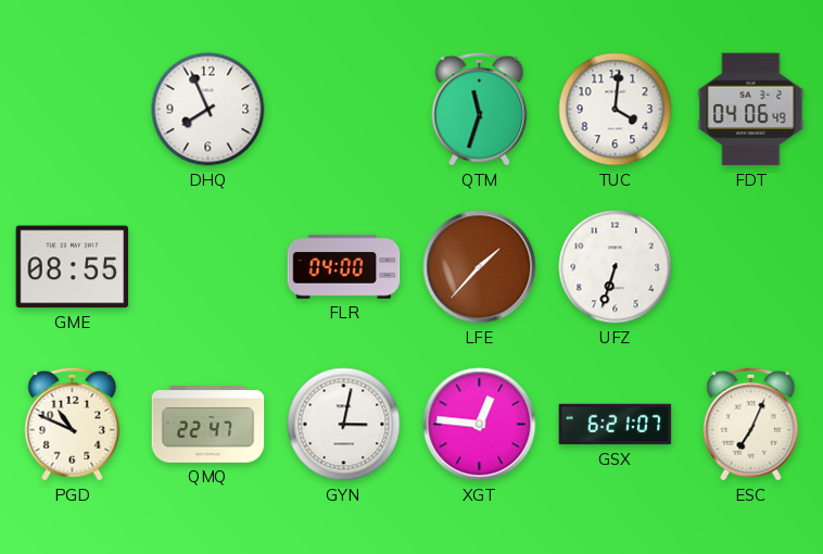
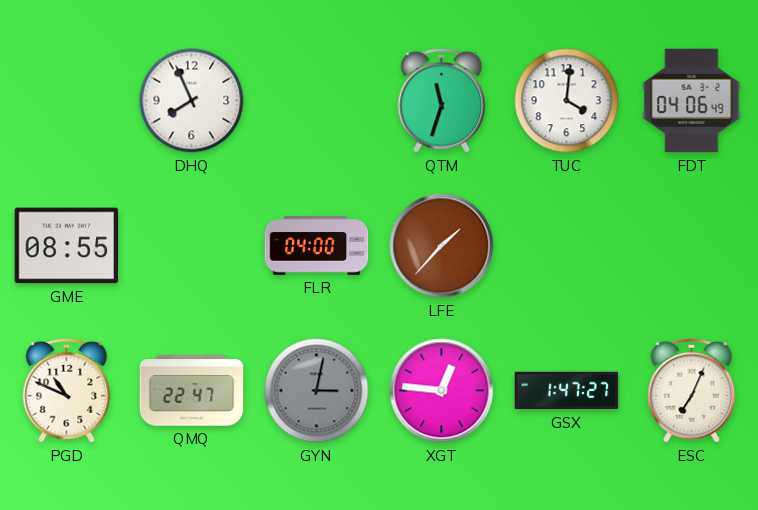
UFZ: 6:33 -> none
GYN dial: white -> grey
GSX: 6:21 -> 1:47
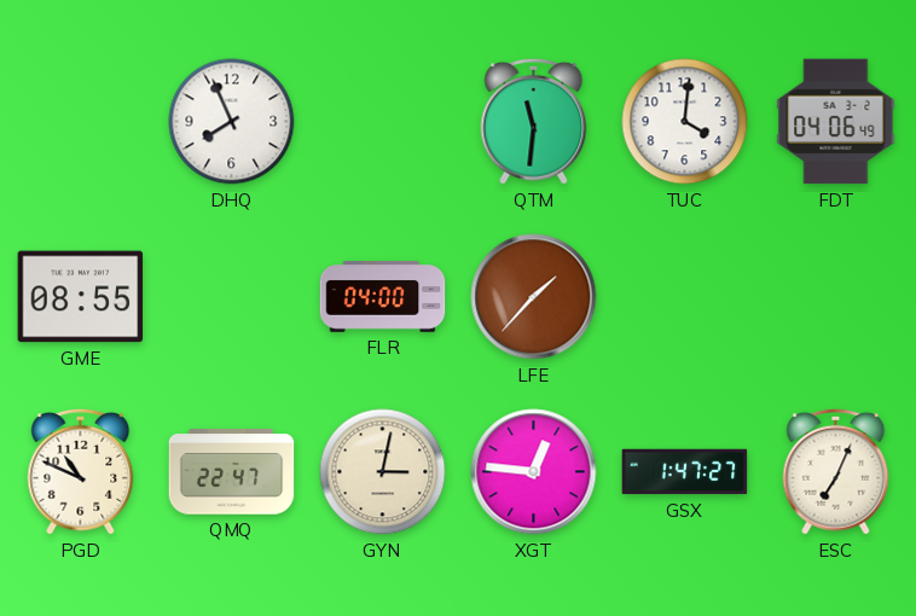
QTM: 11:33 -> 11:31
GYN dial: grey -> cream
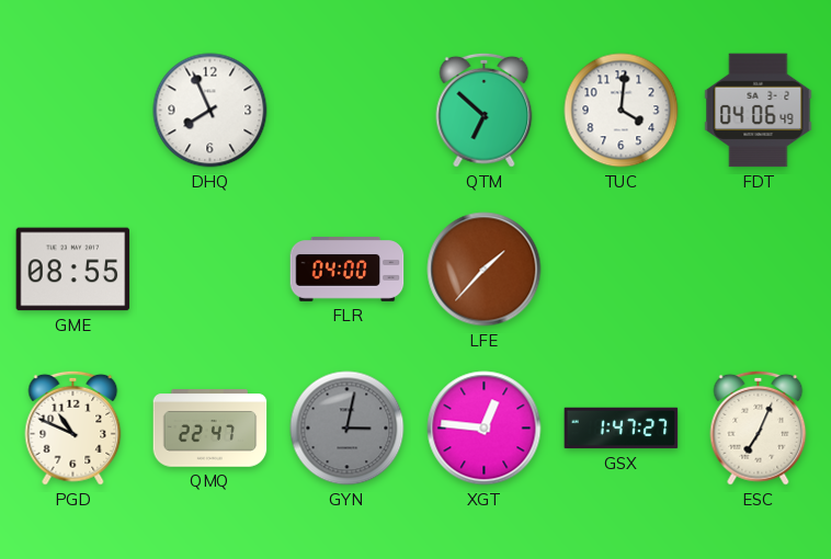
QTM: 11:31 -> 6:52
GYN dial: cream -> grey
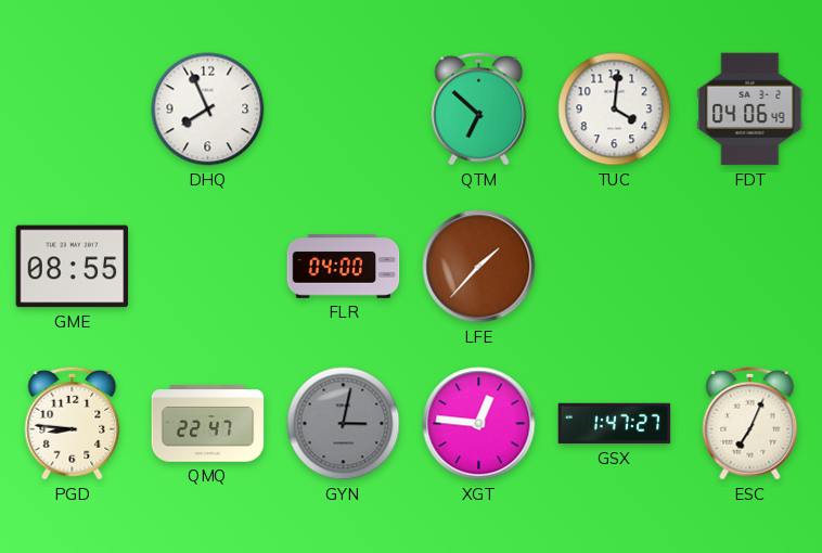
PGD: 10:49 -> 8:46
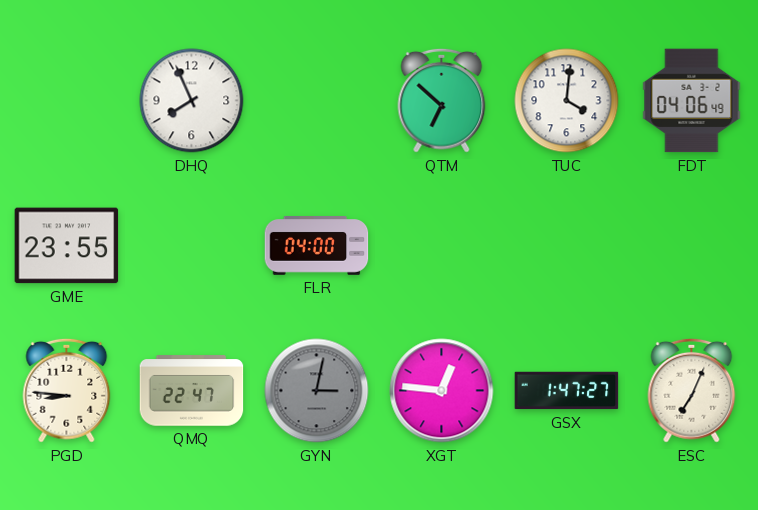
GME: 08:55 -> 23:55
LFE: 1:37 -> none
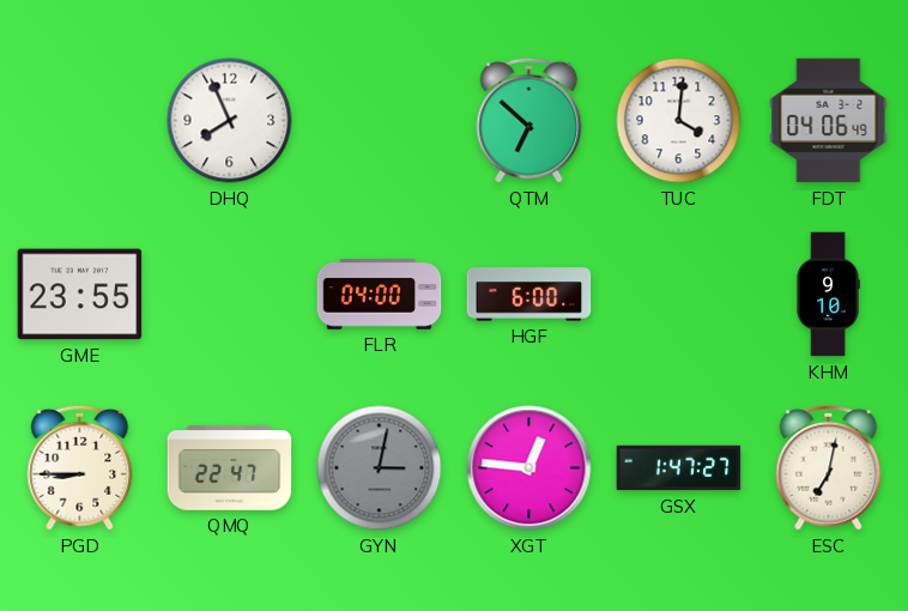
HGF: none -> 6:00
KHM: none -> 9:10
PGD: 8:46 -> 8:45
ESC: 7:04 -> 7:02
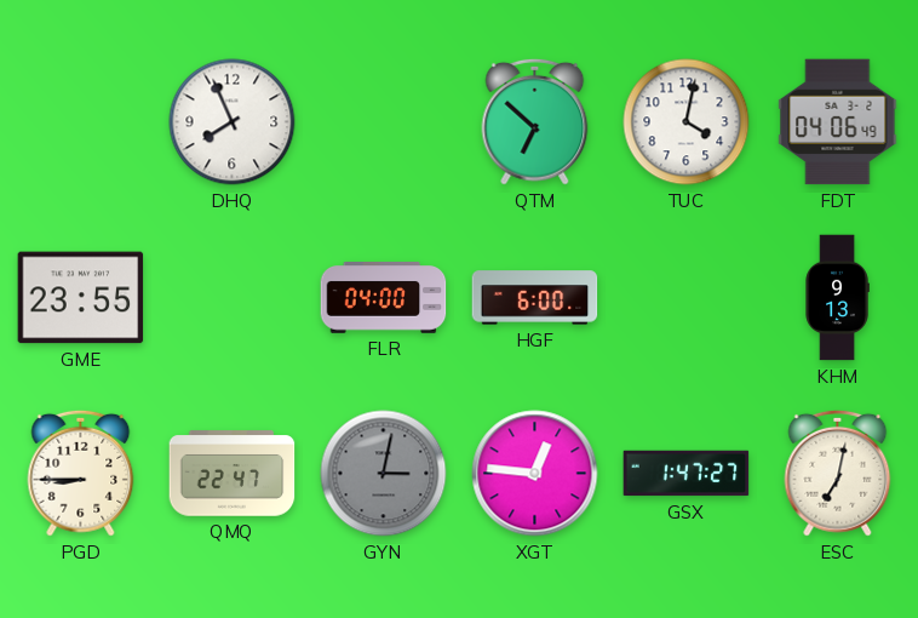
TUC: 4:01 -> 4:02
KHM: 9:10 -> 9:13
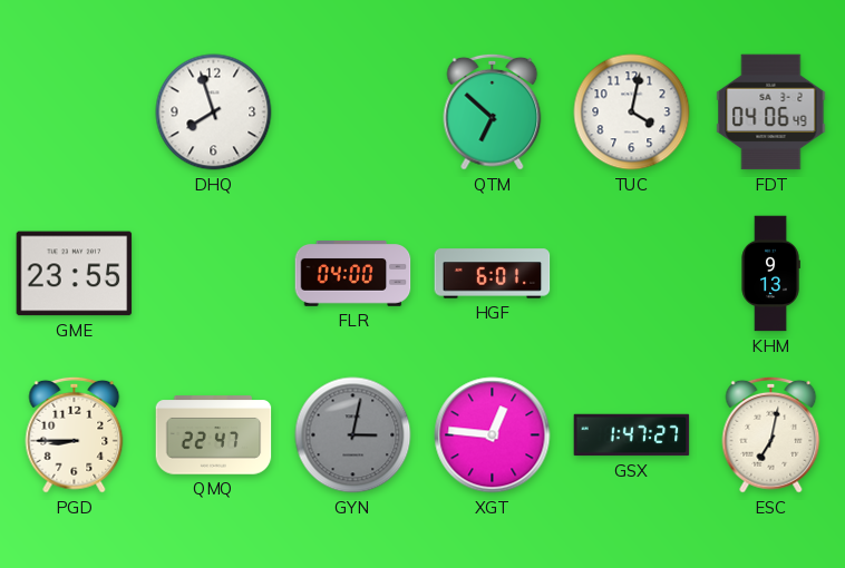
DHQ: 7:56 -> 7:57
HGF: 6:00 -> 6:01
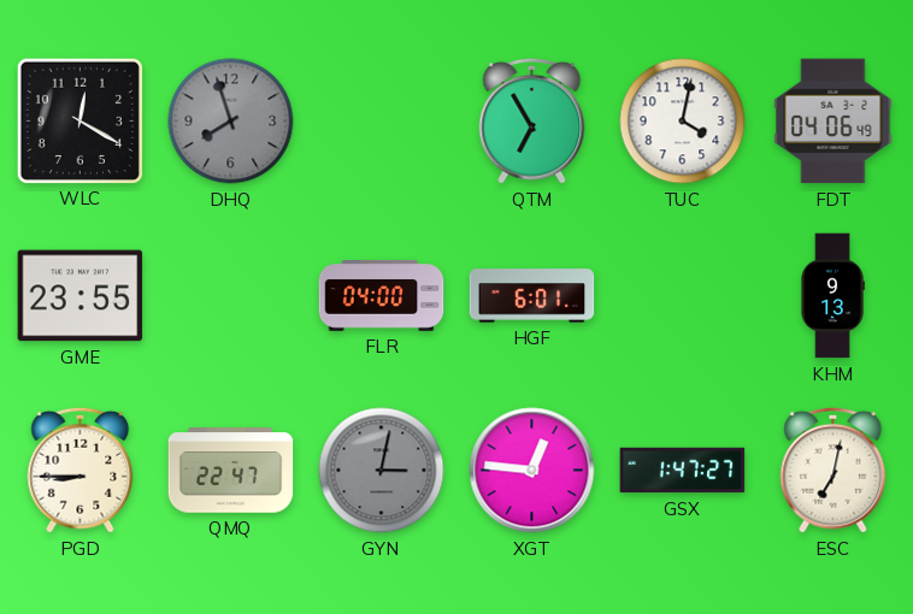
WLC: none -> 12:20
DHQ dial: white -> grey
QTM: 6:52 -> 6:55
